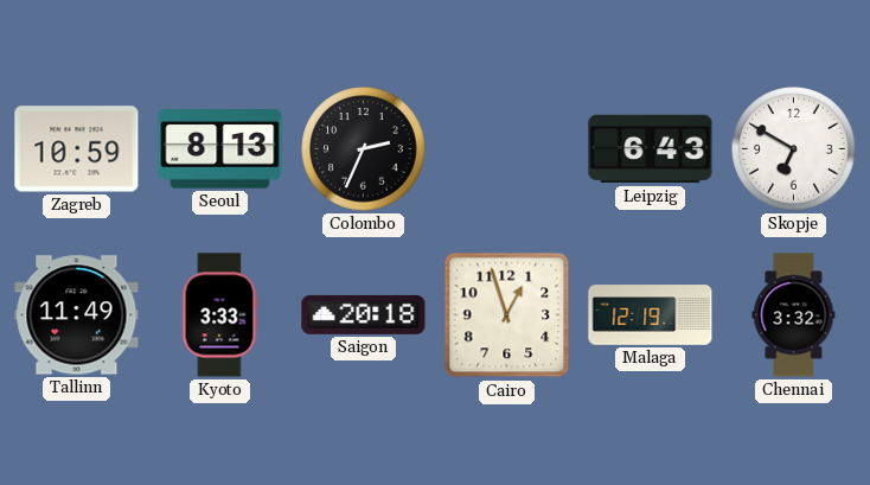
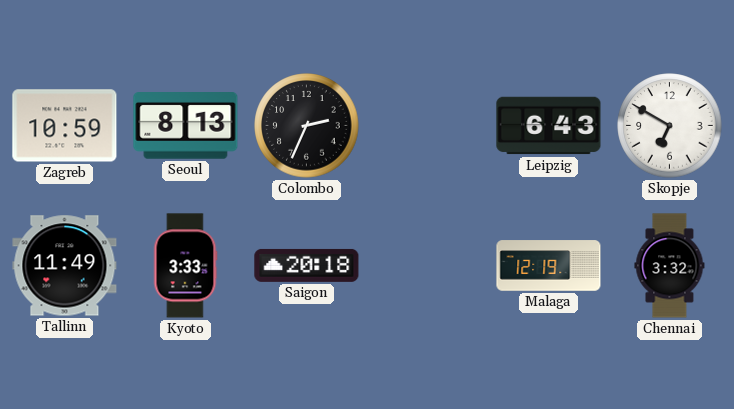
Cairo: 12:57 -> none
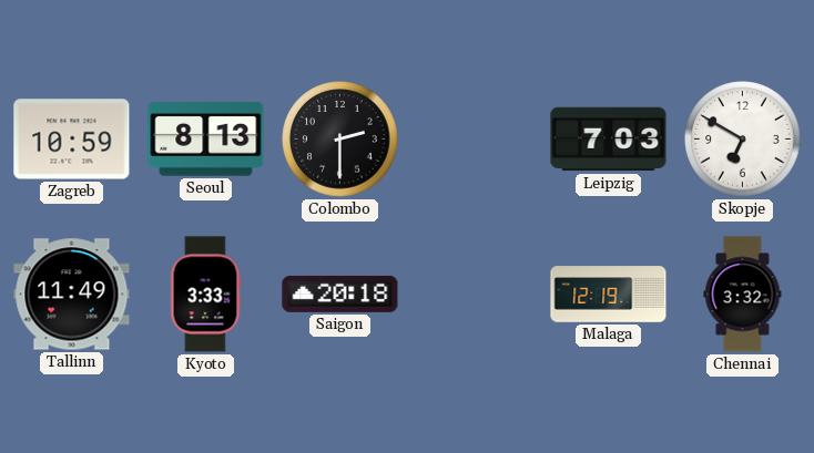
Colombo: 2:34 -> 2:30
Leipzig: 6:43 -> 7:03
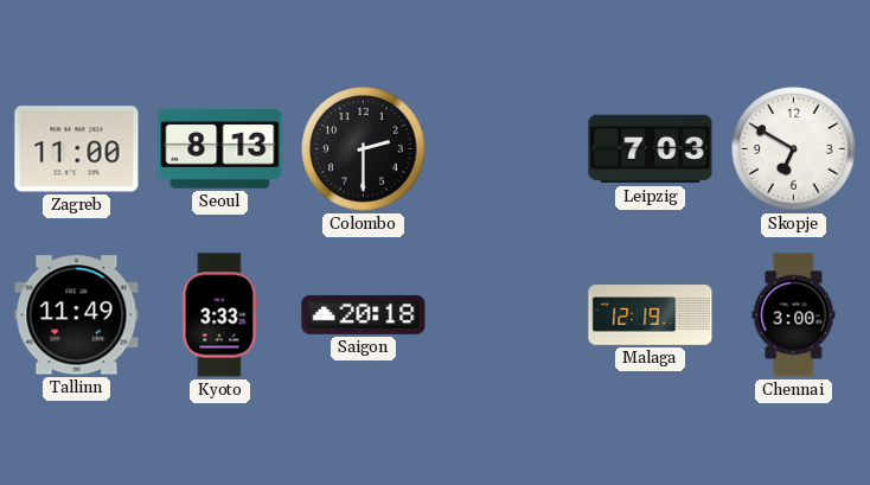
Zagreb: 10:59 -> 11:00
Chennai: 3:32 -> 3:00
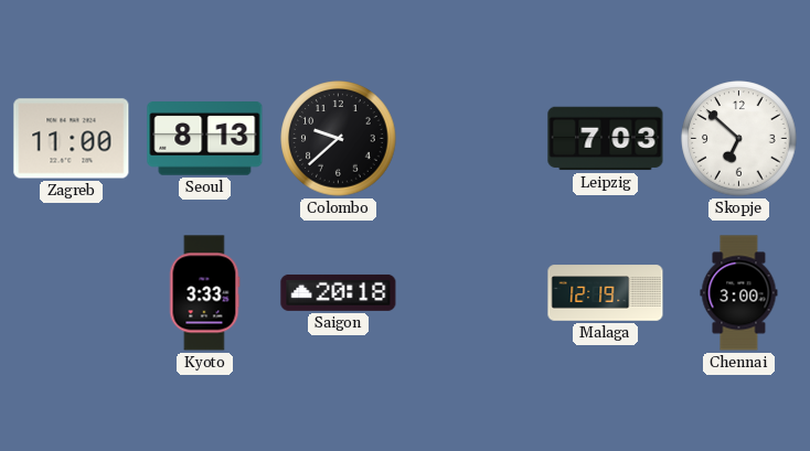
Colombo: 2:30 -> 9:38
Skopje: 6:50 -> 6:52
Tallinn: 11:49 -> none
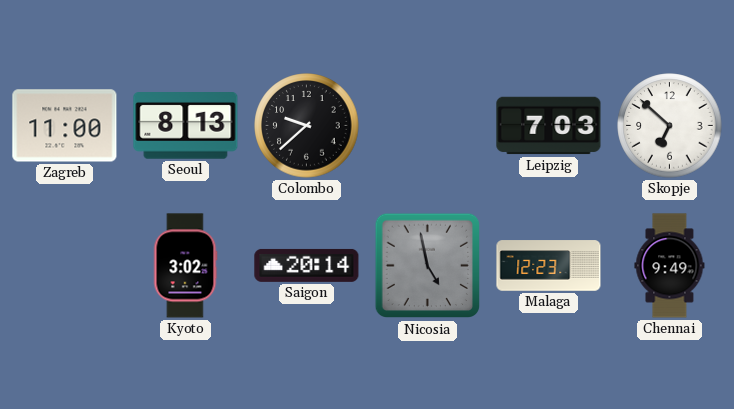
Kyoto: 3:33 -> 3:02
Saigon: 20:18 -> 20:14
Nicosia: none -> 4:58
Malaga: 12:19 -> 12:23
Chennai: 3:00 -> 9:49
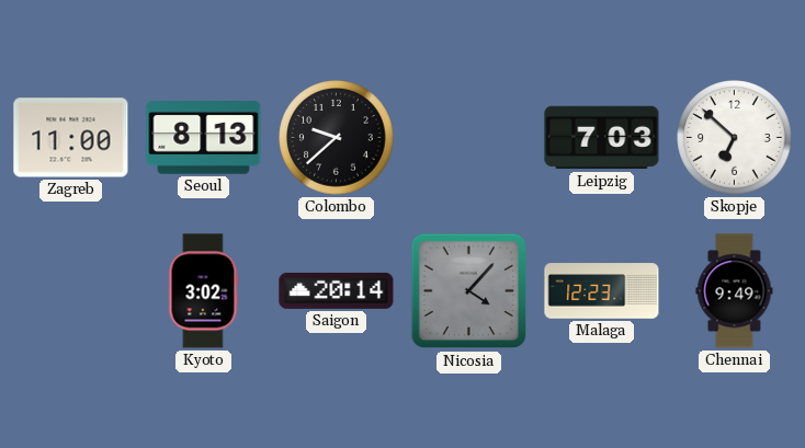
Nicosia: 4:58 -> 4:07
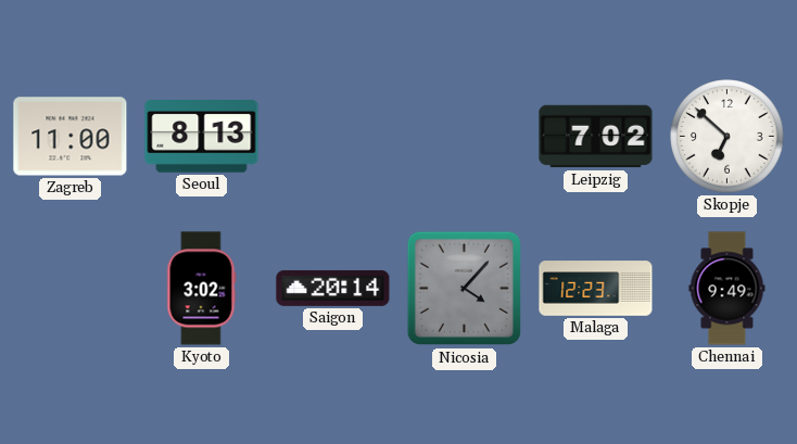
Colombo: 9:38 -> none
Leipzig: 7:03 -> 7:02
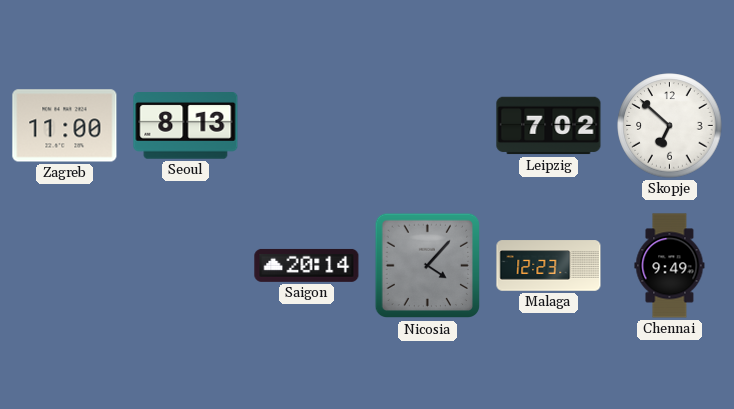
Kyoto: 3:02 -> none
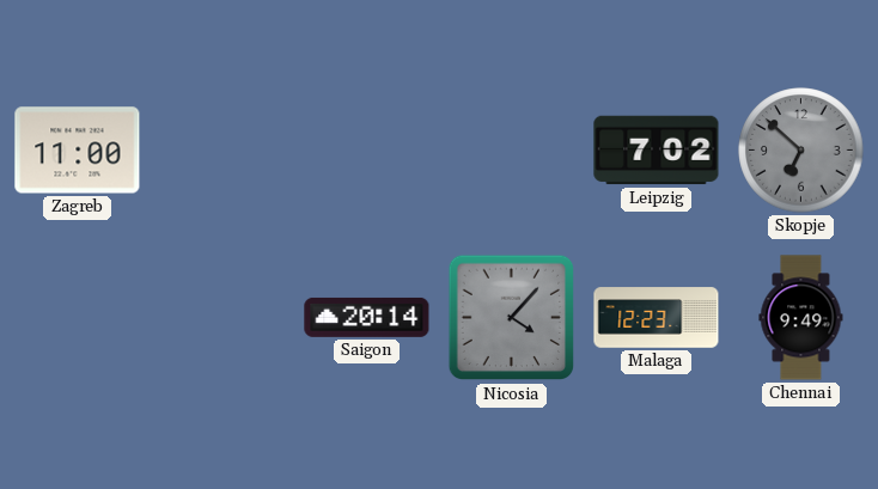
Seoul: 8:13 -> none
Skopje dial: white -> grey
